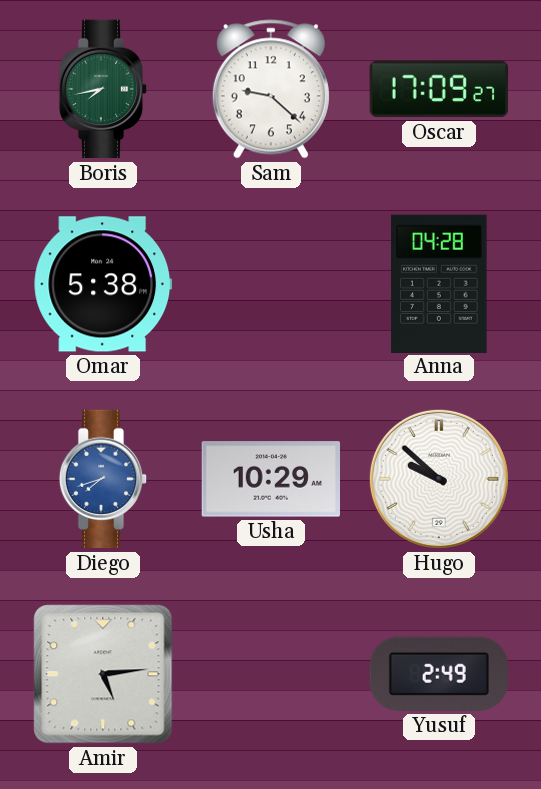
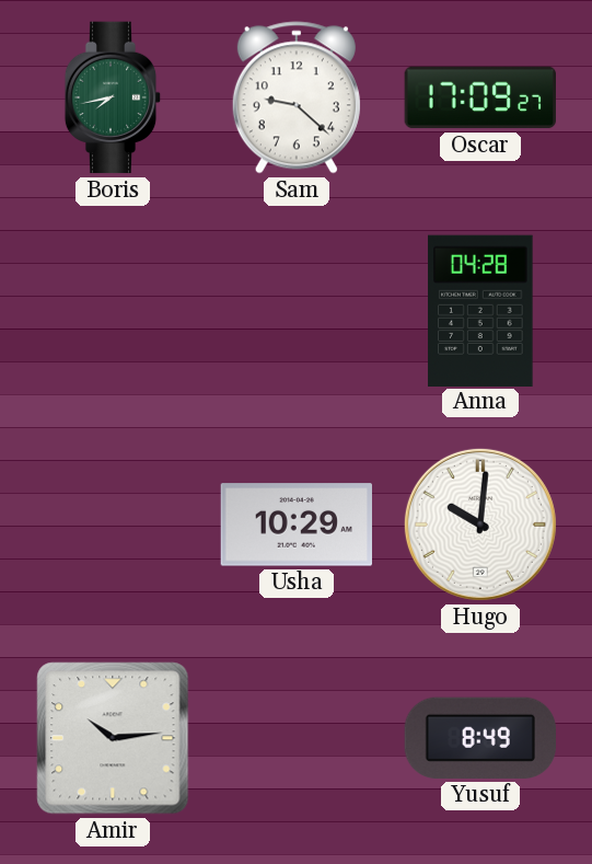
Omar: 5:38 -> none
Diego: 7:42 -> none
Hugo: 9:52 -> 10:01
Amir: 5:14 -> 10:14
Yusuf: 2:49 -> 8:49
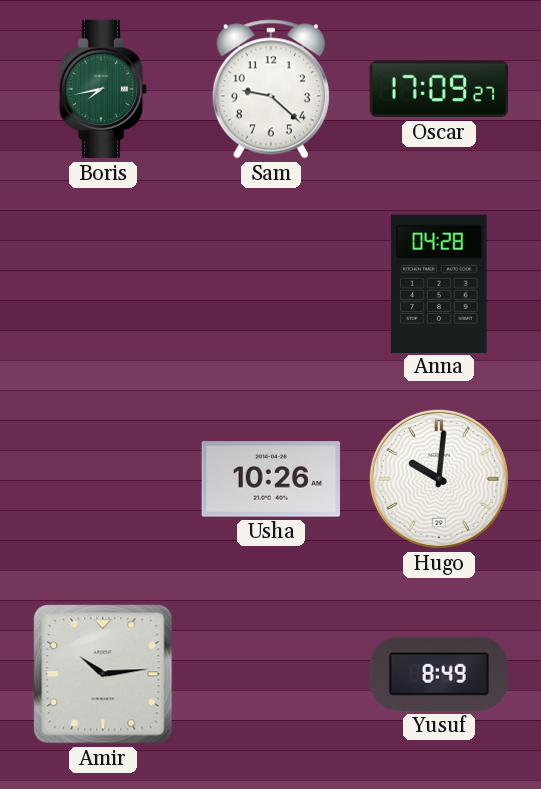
Usha: 10:29 -> 10:26
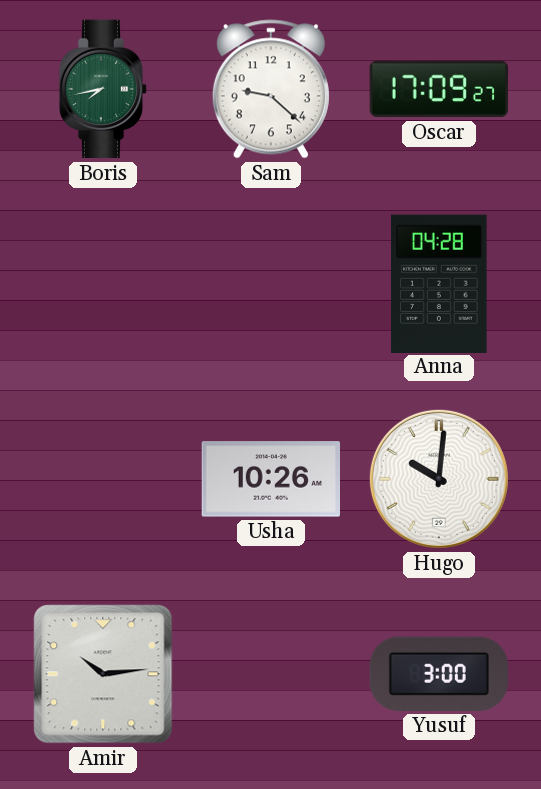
Yusuf: 8:49 -> 3:00
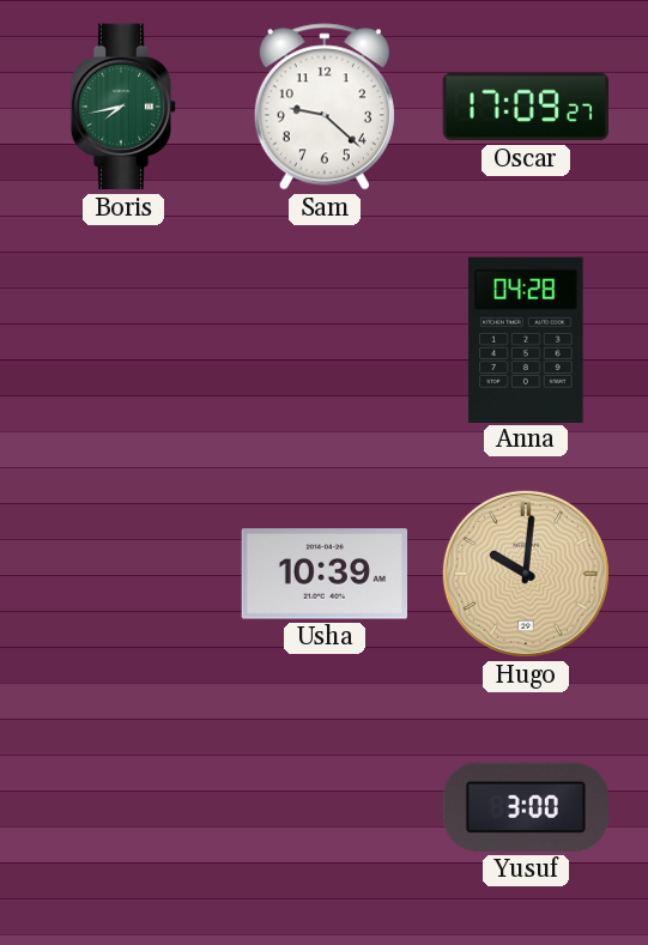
Usha: 10:26 -> 10:39
Hugo dial: white -> champagne
Amir: 10:14 -> none
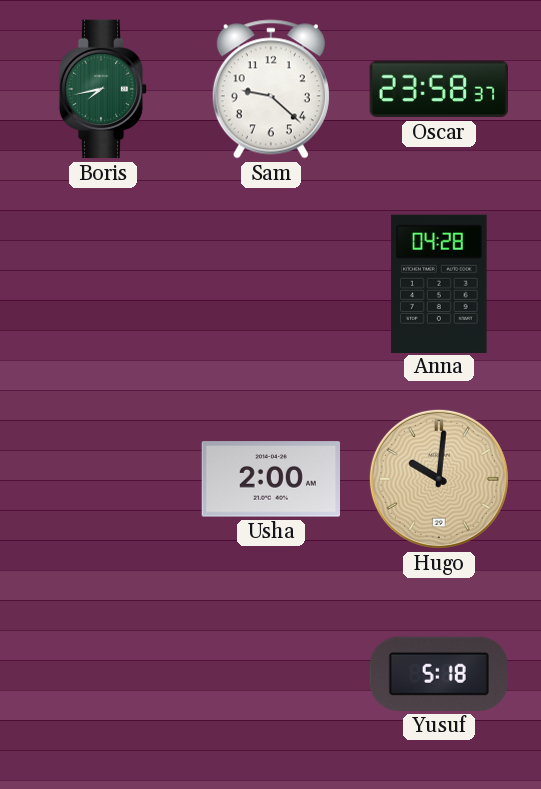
Oscar: 17:09 -> 23:58
Usha: 10:39 -> 2:00
Yusuf: 3:00 -> 5:18
